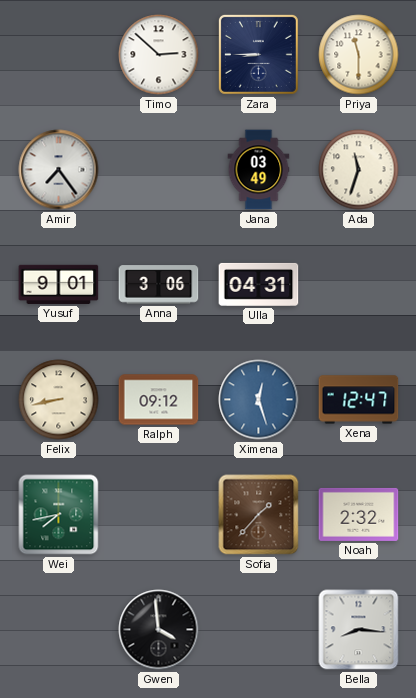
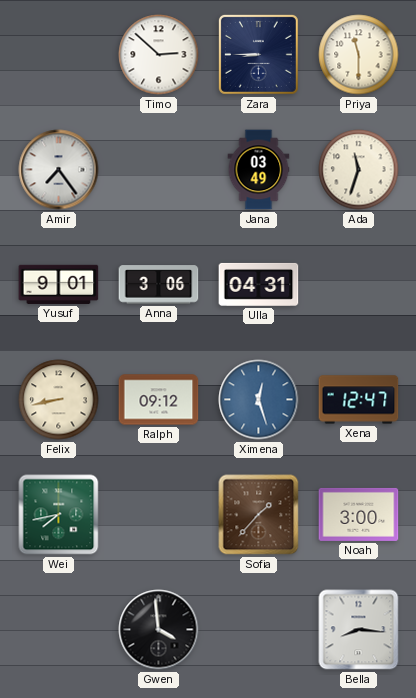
Noah: 2:32 -> 3:00
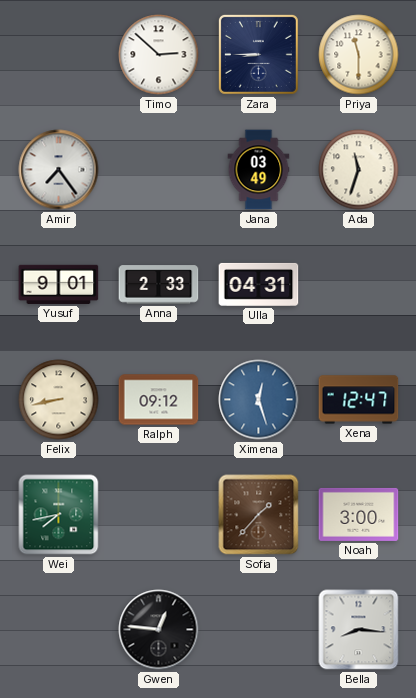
Anna: 3:06 -> 2:33
Gwen: 3:59 -> 12:46
